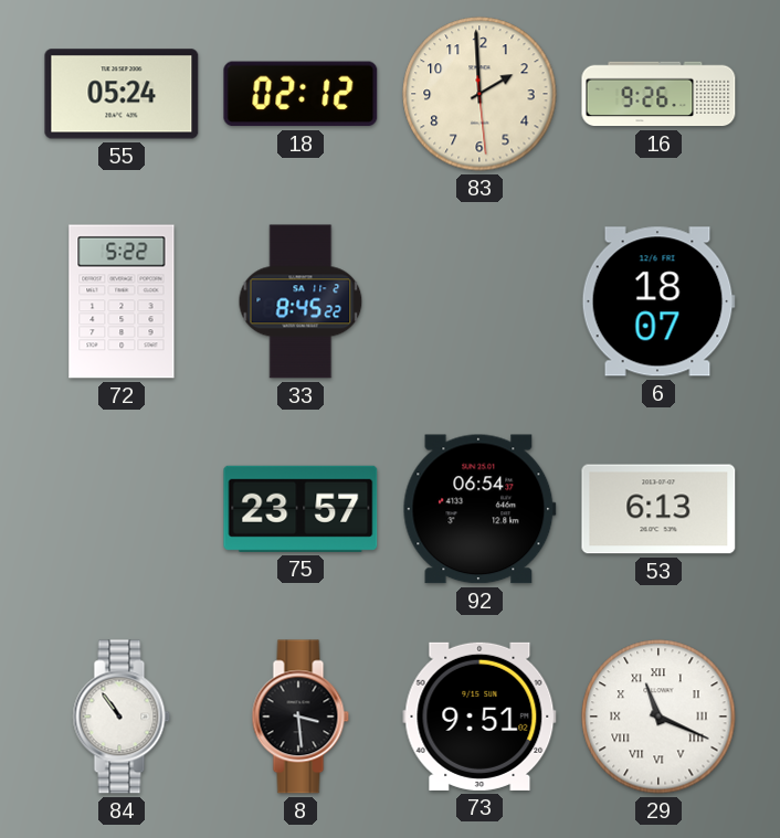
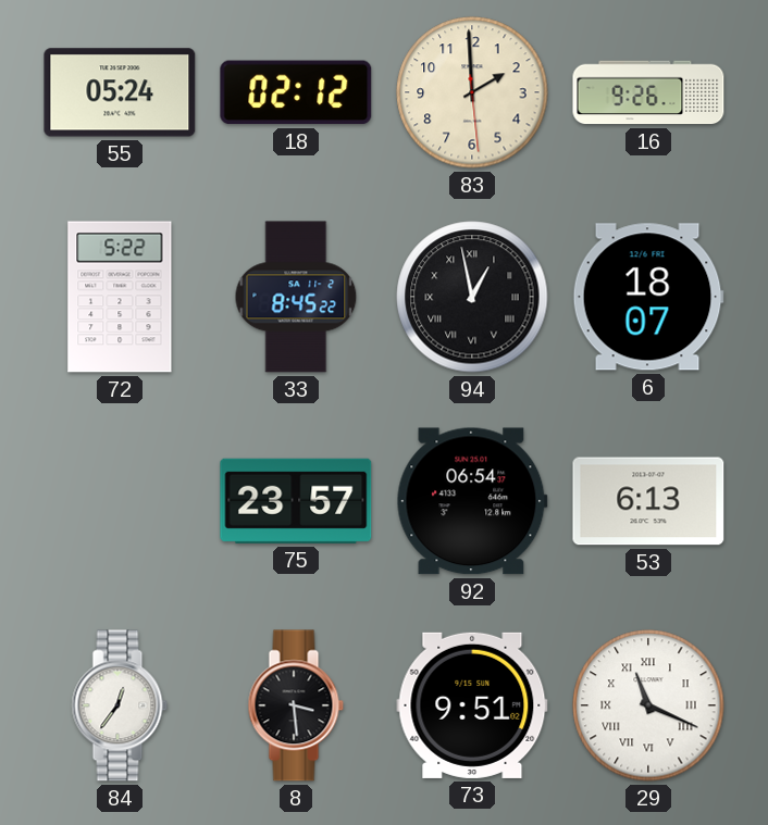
94: none -> 12:58
84: 10:54 -> 12:36
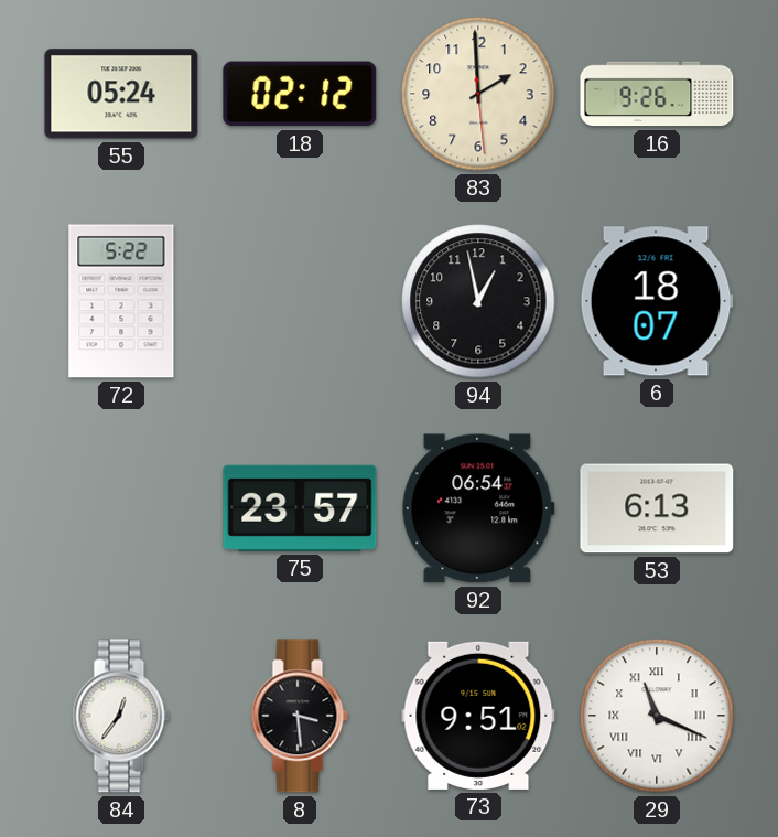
33: 8:45 -> none
94 numerals: Roman -> Arabic
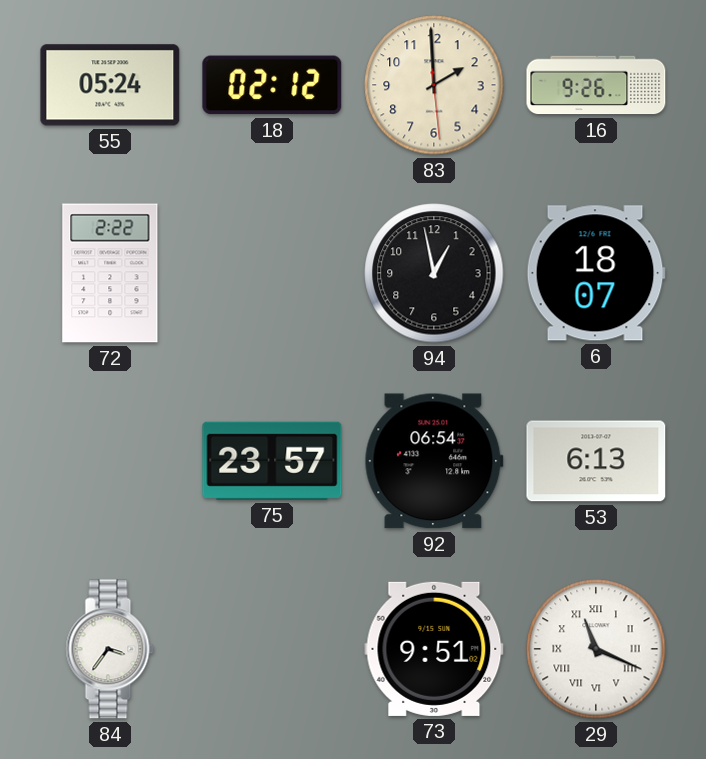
72: 5:22 -> 2:22
84: 12:36 -> 3:36
8: 3:29 -> none
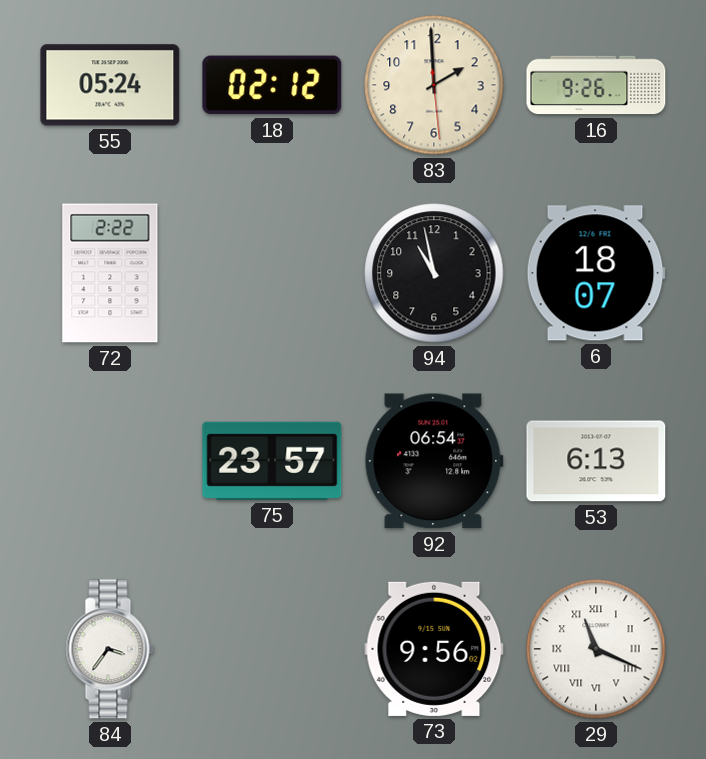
94: 12:58 -> 10:58
73: 9:51 -> 9:56
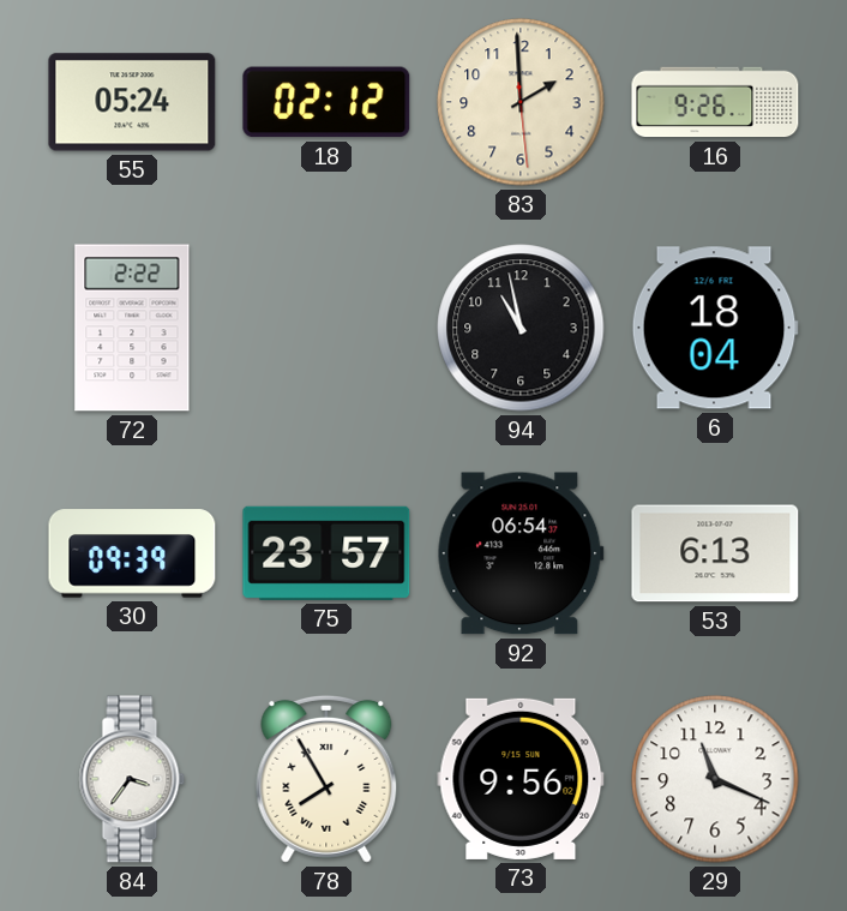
6: 18:07 -> 18:04
30: none -> 09:39
78: none -> 7:55
29 numerals: Roman -> Arabic
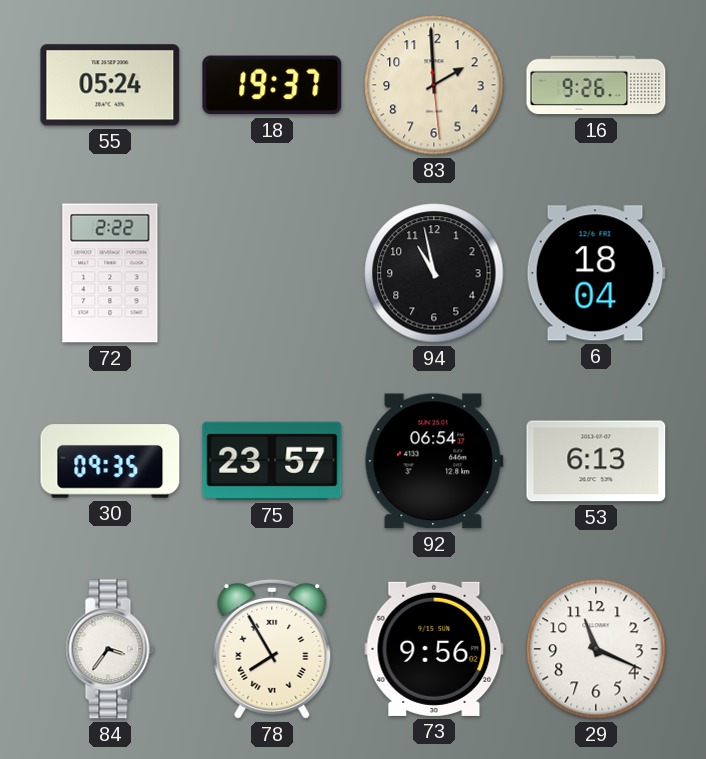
18: 02:12 -> 19:37
30: 09:39 -> 09:35
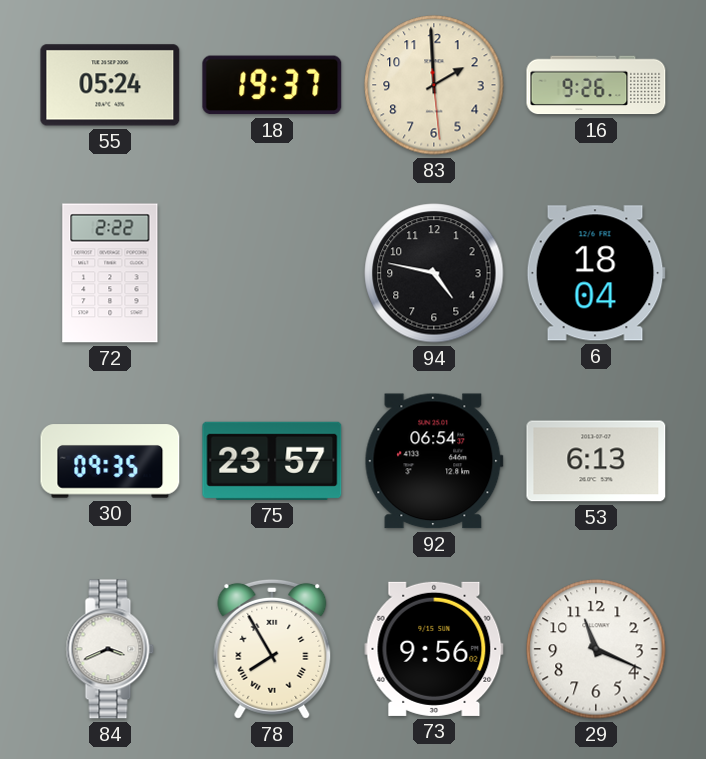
94: 10:58 -> 4:47
84: 3:36 -> 3:41
